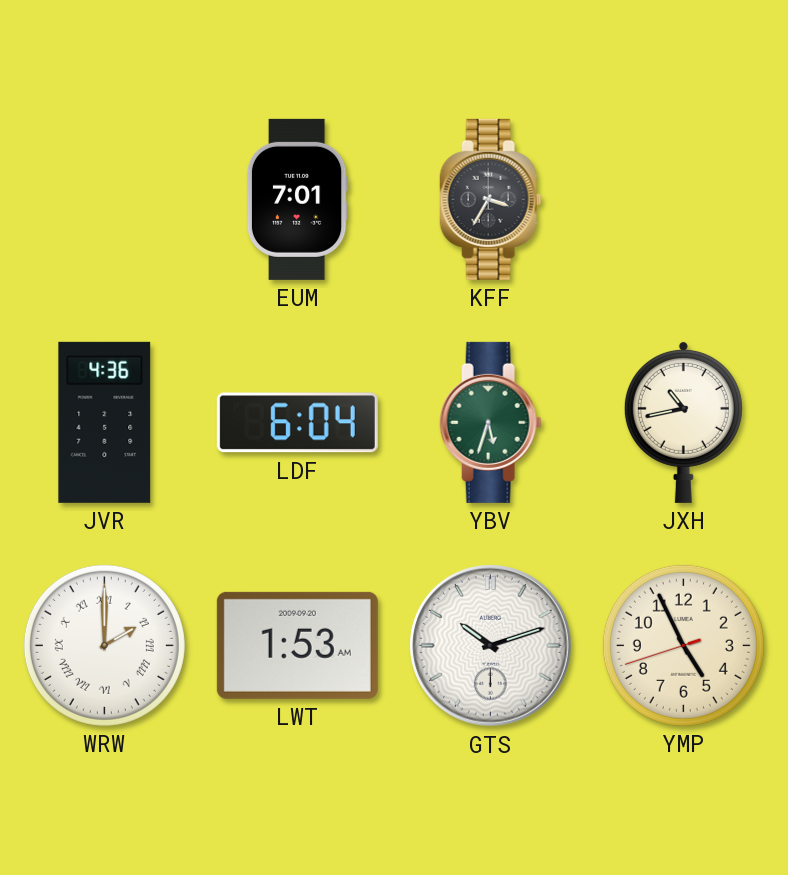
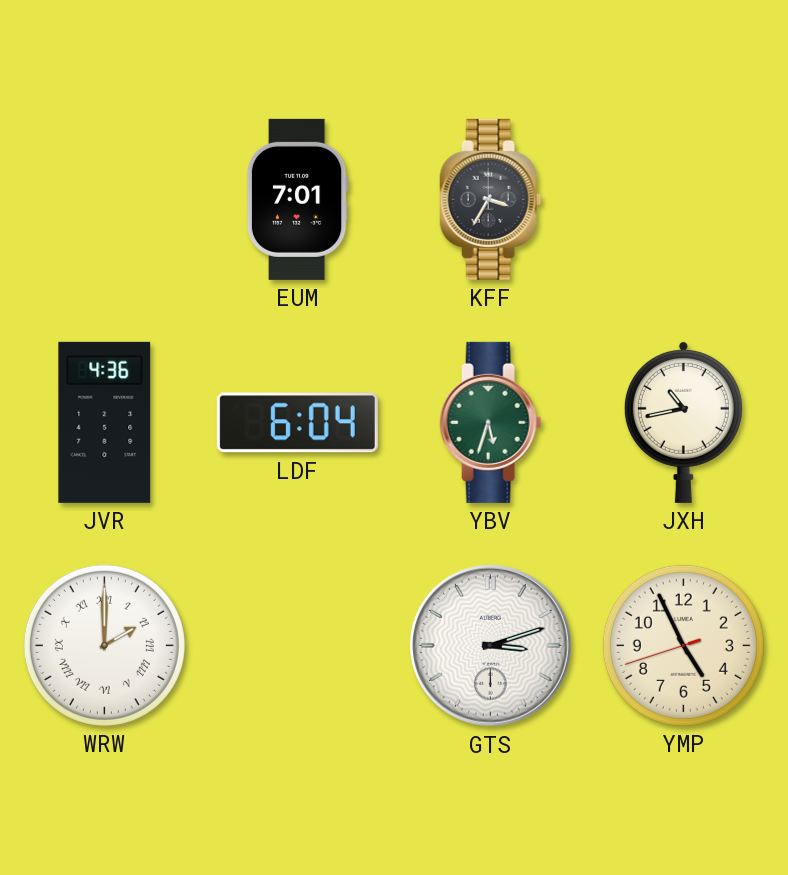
LWT: 1:53 -> none
GTS: 10:12 -> 3:12
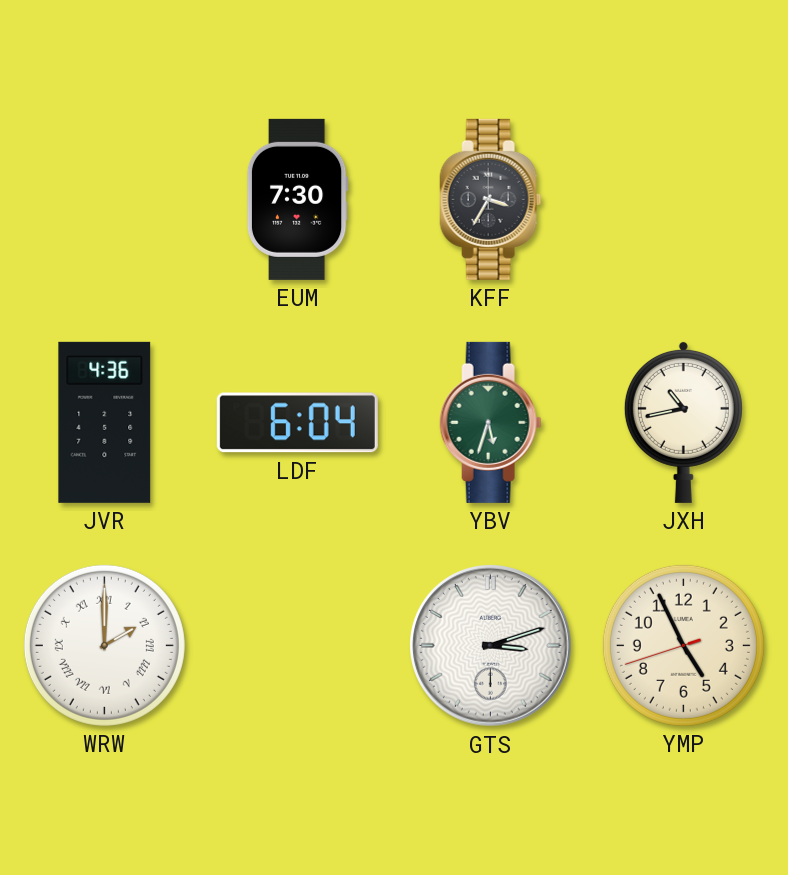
EUM: 7:01 -> 7:30
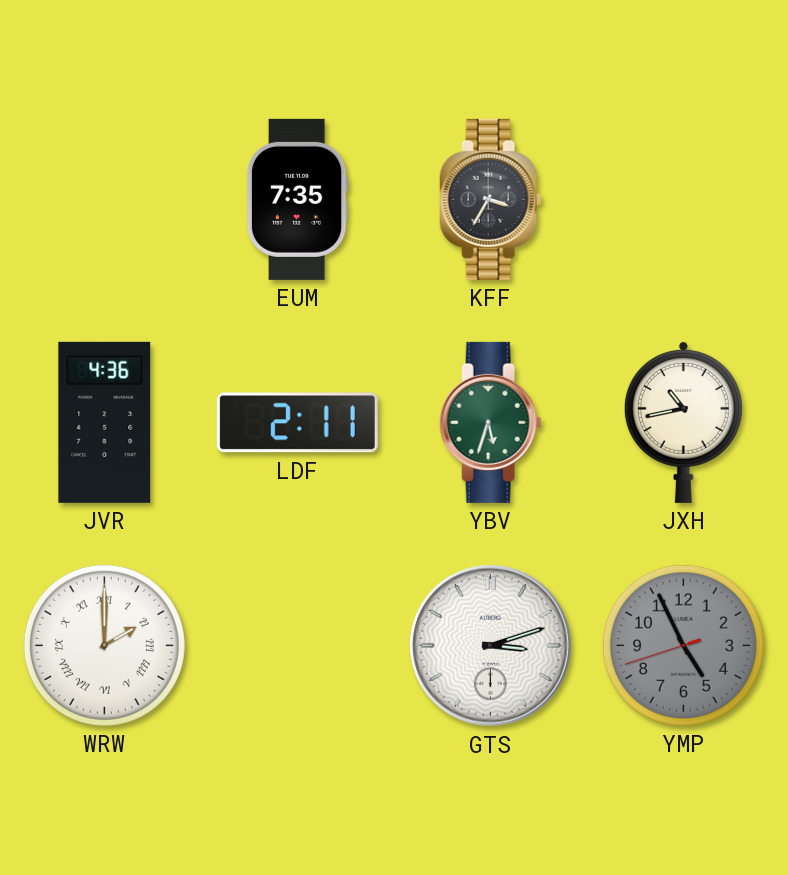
EUM: 7:30 -> 7:35
LDF: 6:04 -> 2:11
YMP dial: cream -> grey
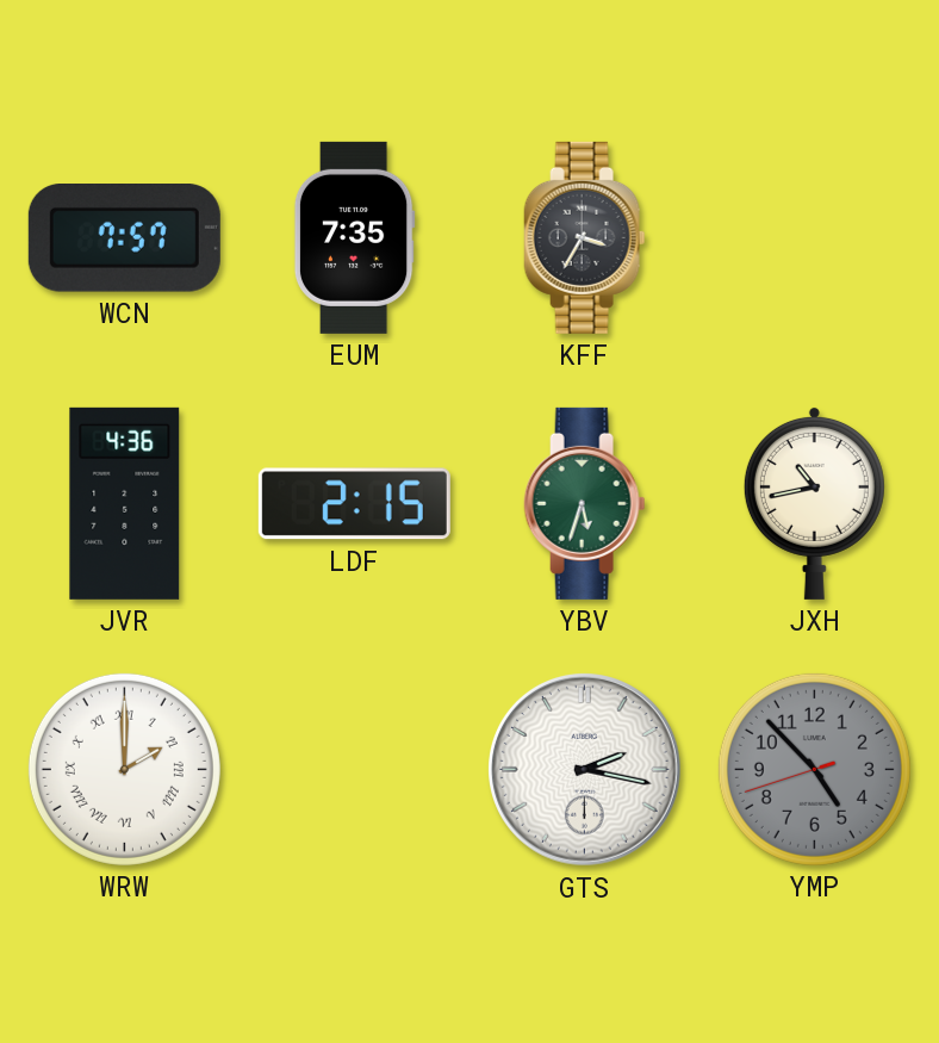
WCN: none -> 7:57
LDF: 2:11 -> 2:15
GTS: 3:12 -> 2:17
YMP: 4:55 -> 4:52
